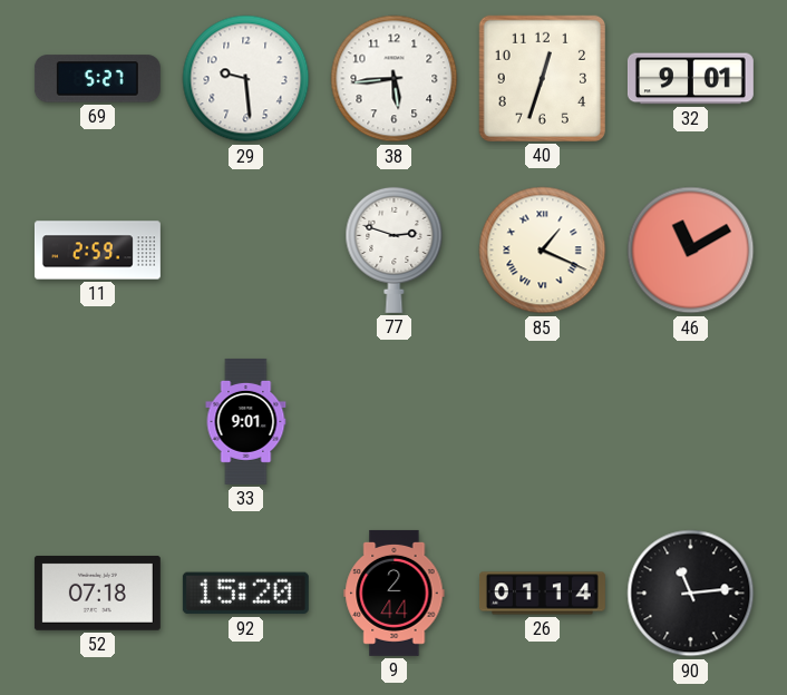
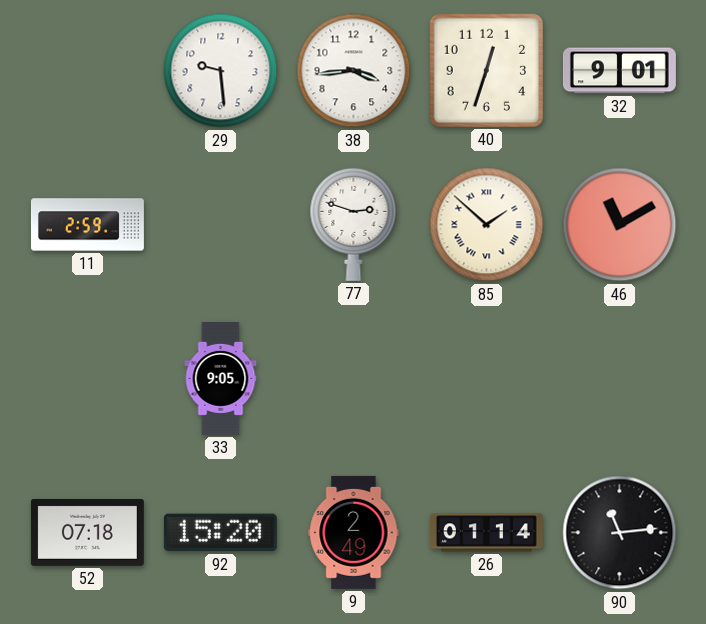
69: 5:27 -> none
38: 5:44 -> 3:44
85: 1:19 -> 1:52
33: 9:01 -> 9:05
9: 2:44 -> 2:49
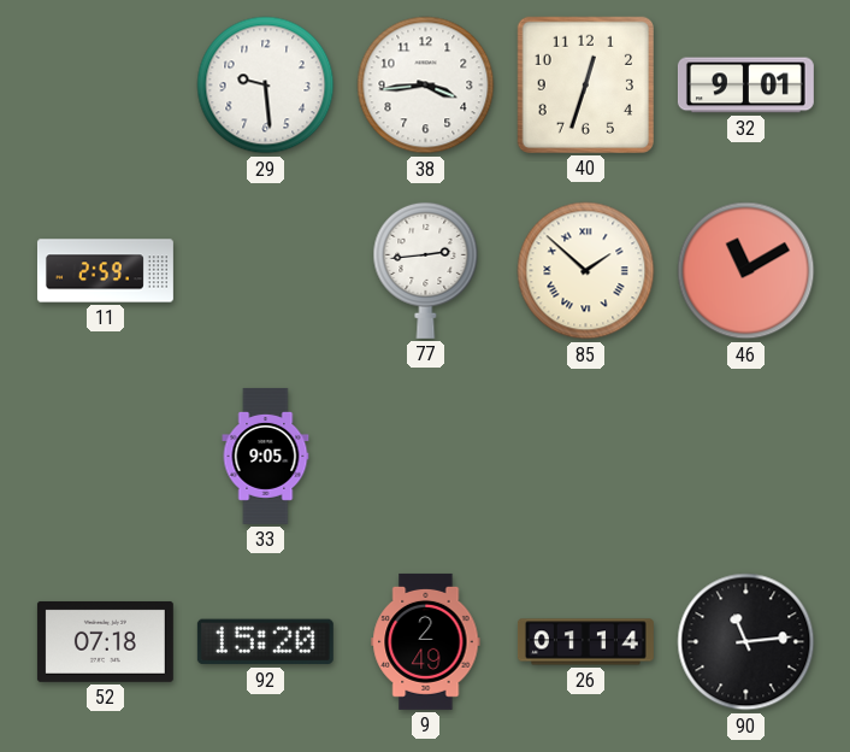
77: 2:48 -> 2:44
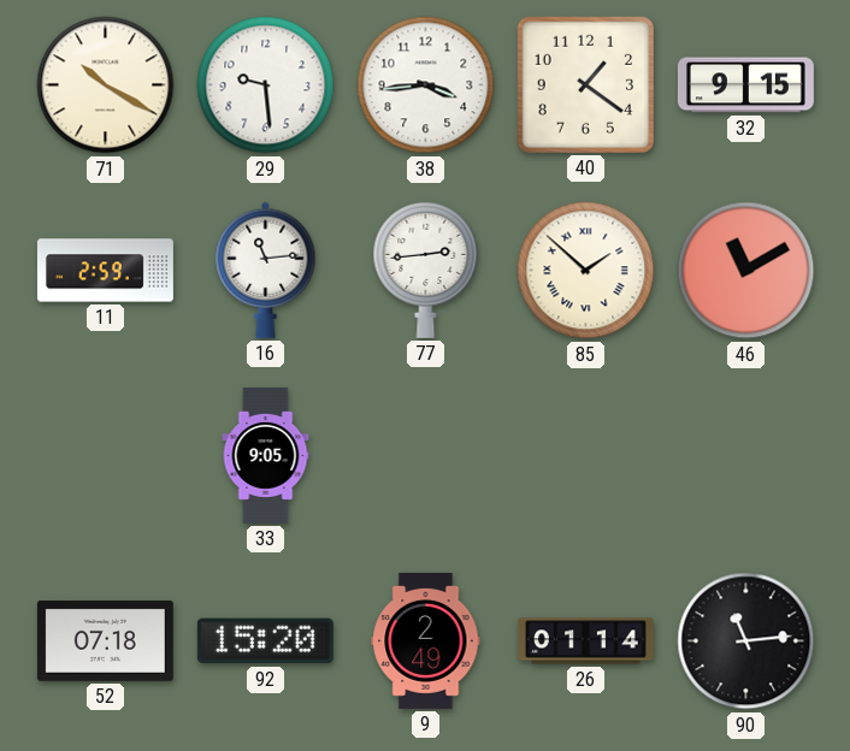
71: none -> 10:20
40: 12:33 -> 1:21
32: 9:01 -> 9:15
16: none -> 11:14
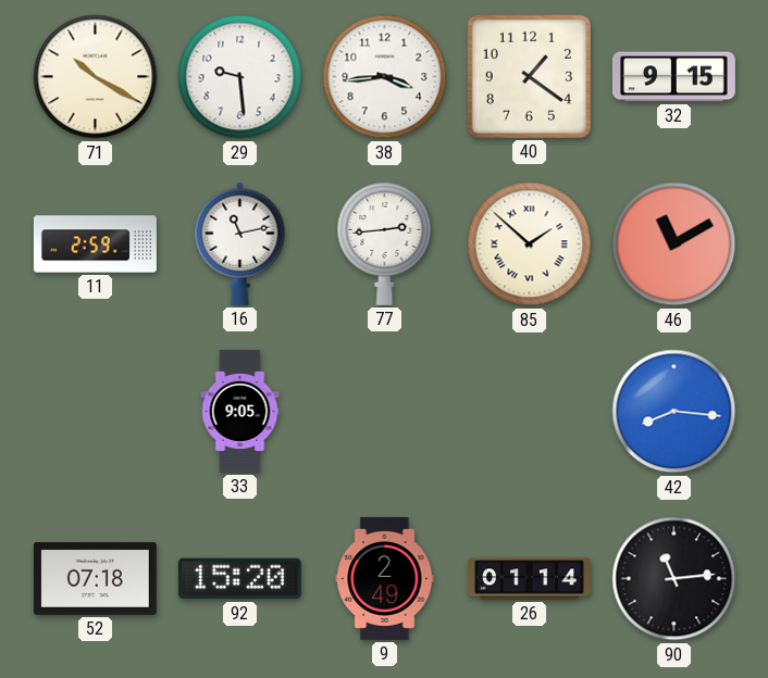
16: 11:14 -> 11:13
42: none -> 8:16
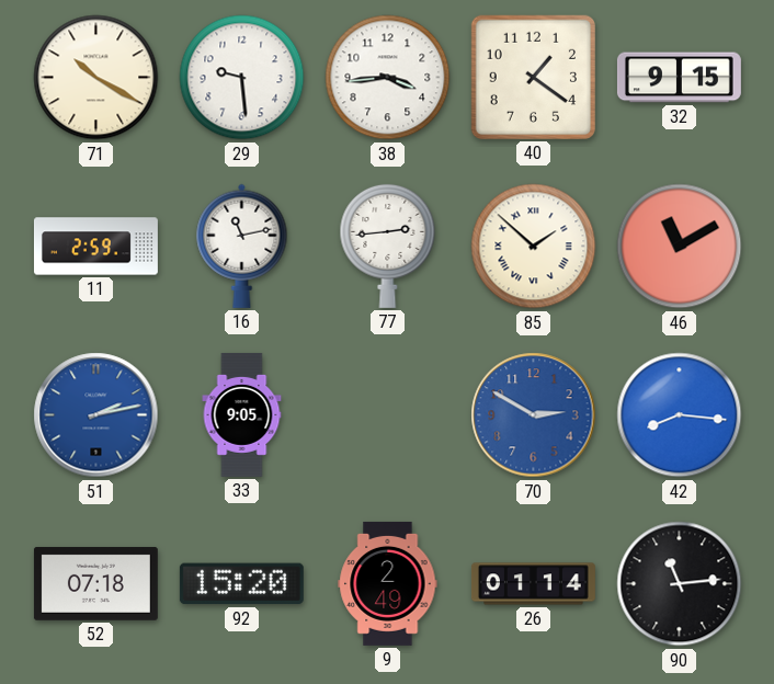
51: none -> 2:13
70: none -> 2:50
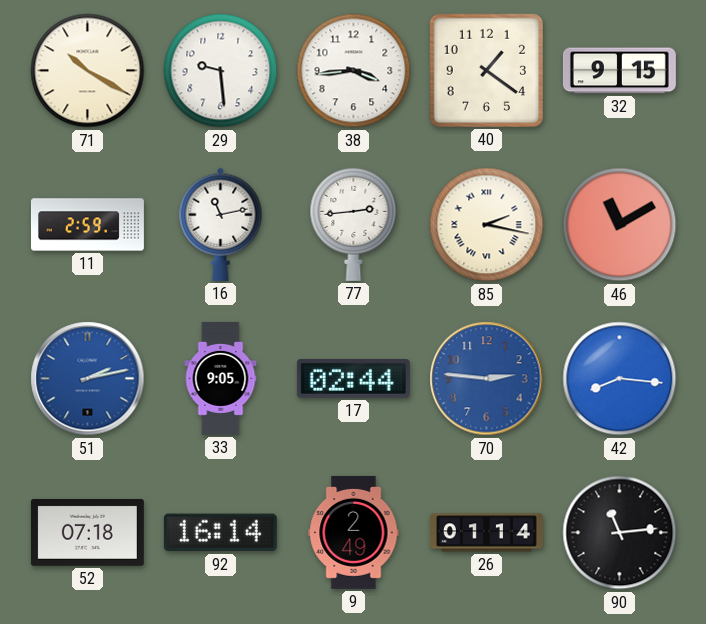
85: 1:52 -> 2:17
17: none -> 02:44
70: 2:50 -> 2:46
92: 15:20 -> 16:14
